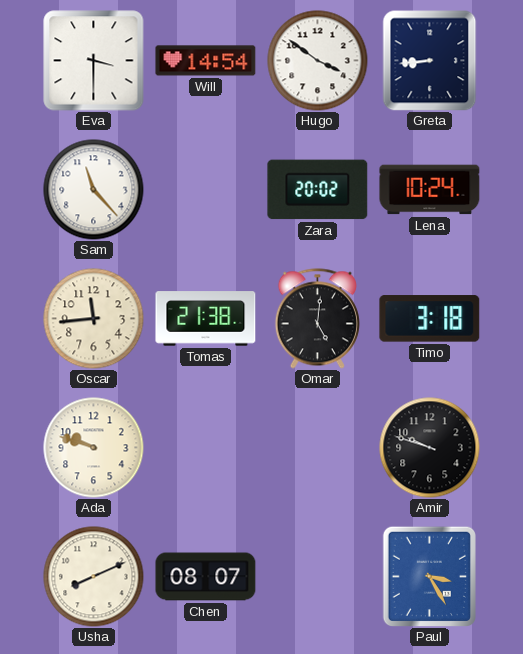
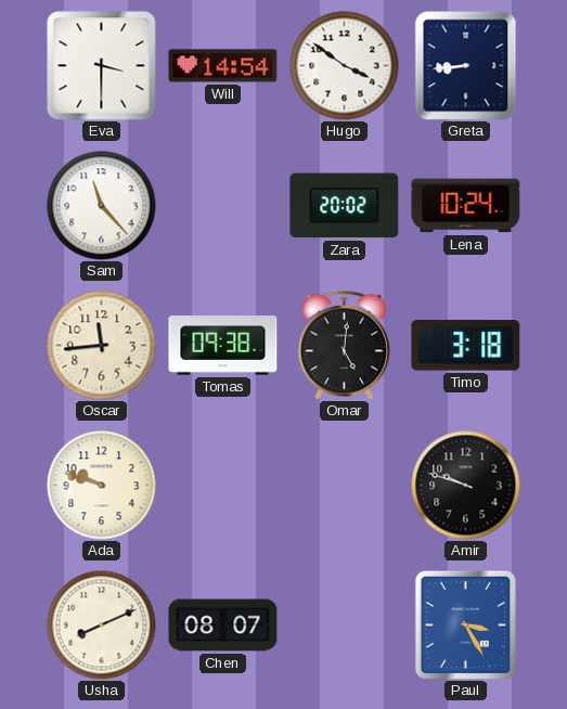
Tomas: 21:38 -> 09:38
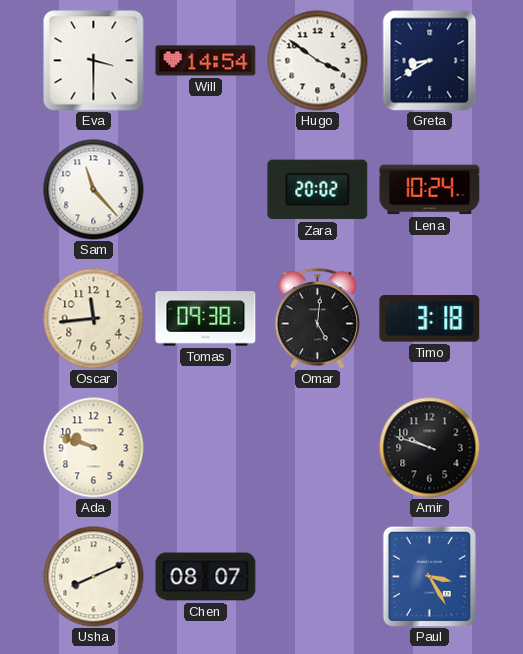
Greta: 8:44 -> 8:40
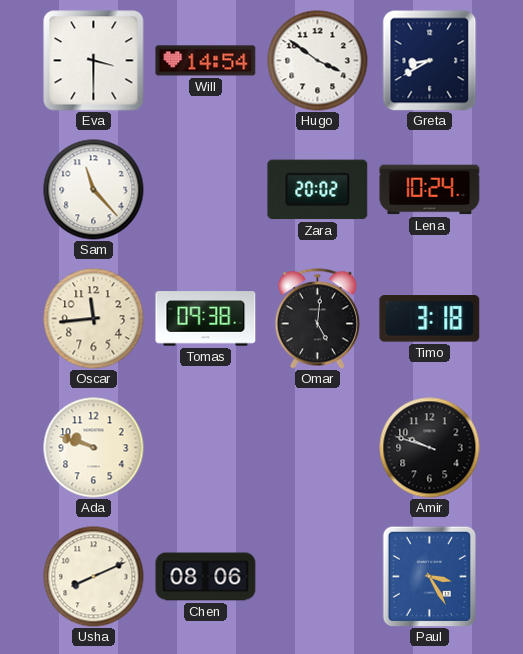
Chen: 08:07 -> 08:06
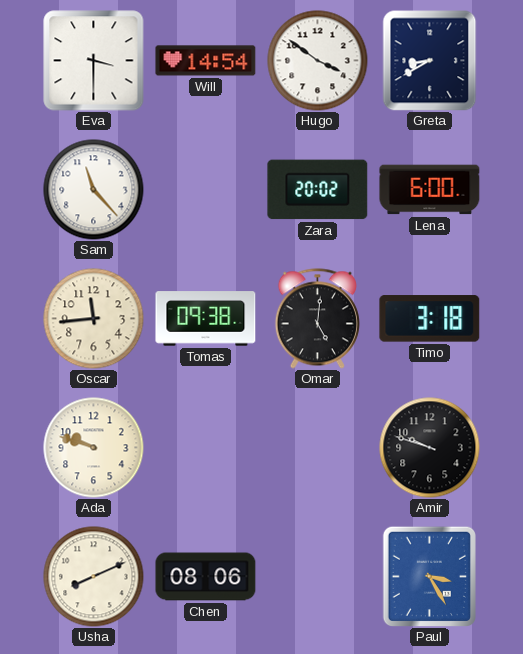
Lena: 10:24 -> 6:00
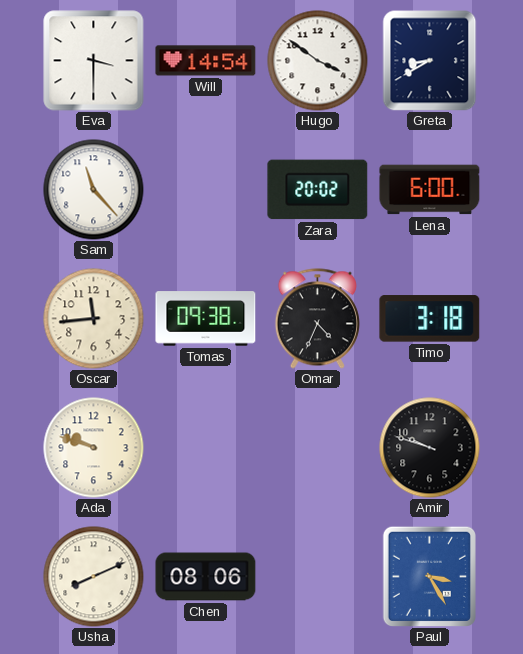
Omar: 5:01 -> 4:34
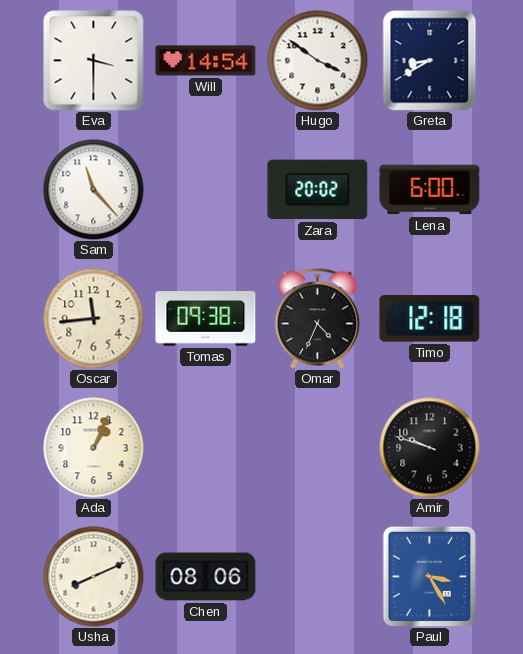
Timo: 3:18 -> 12:18
Ada: 9:48 -> 1:04
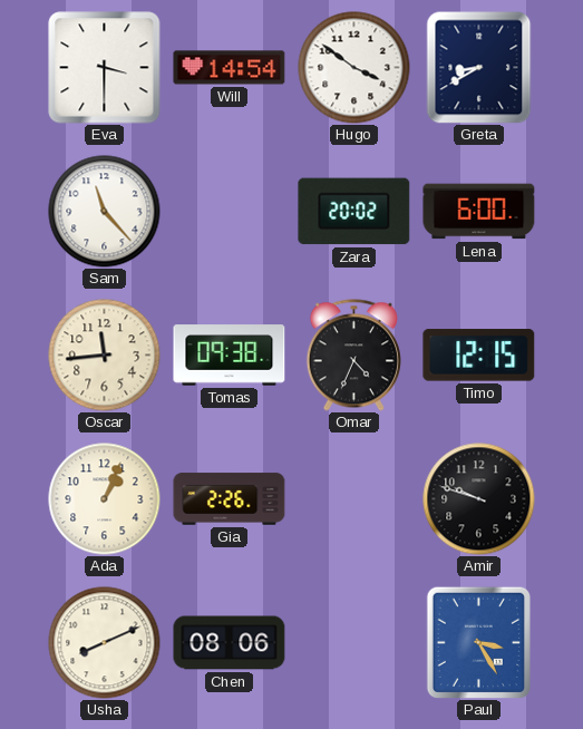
Timo: 12:18 -> 12:15
Gia: none -> 2:26
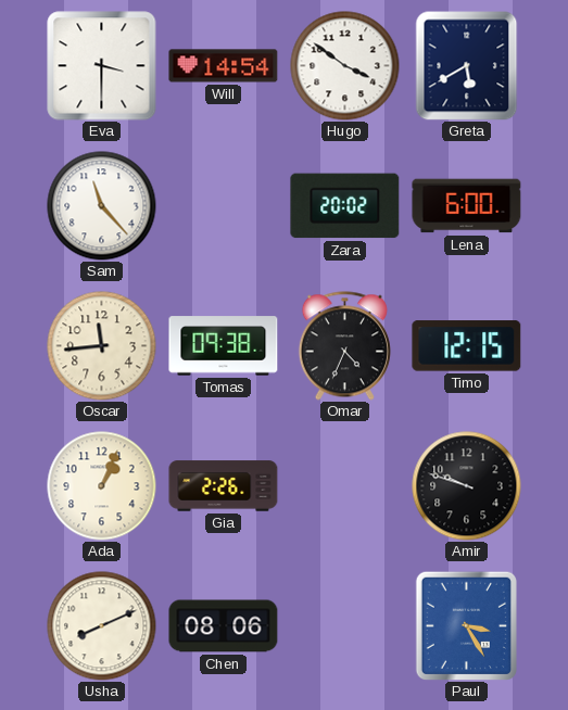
Greta: 8:40 -> 5:40
